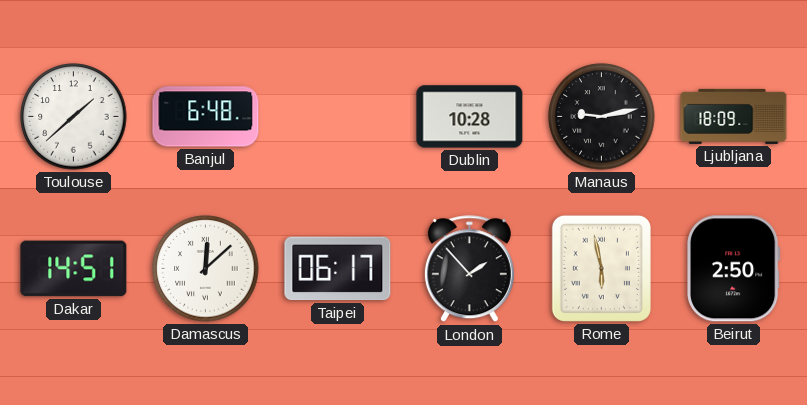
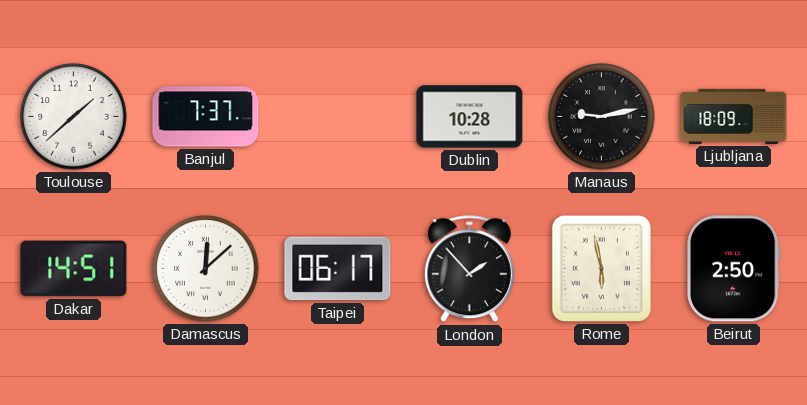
Banjul: 6:48 -> 7:37
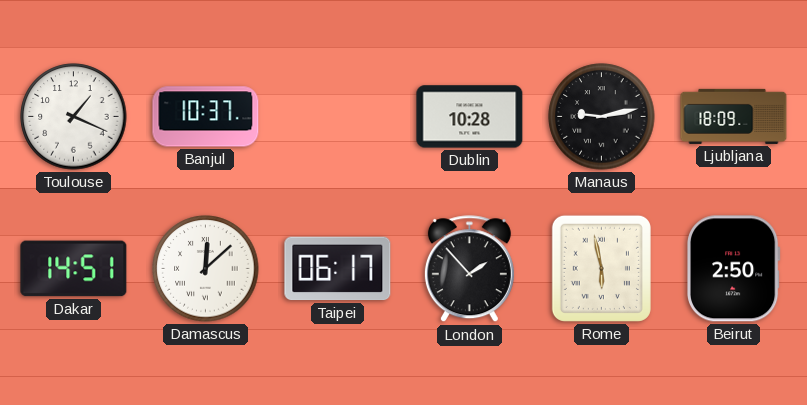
Toulouse: 1:38 -> 1:19
Banjul: 7:37 -> 10:37
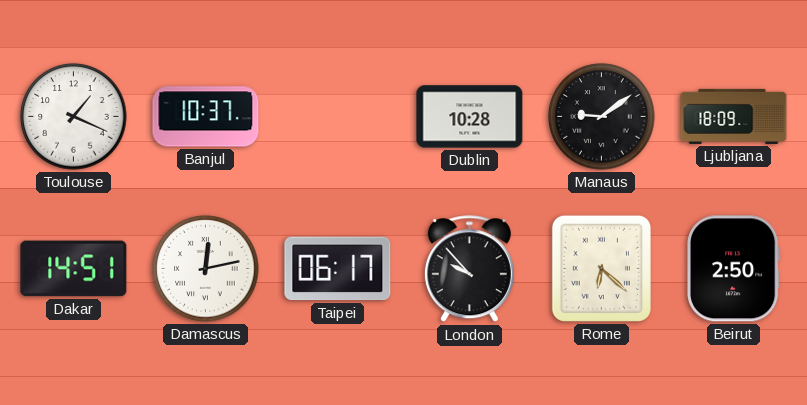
Manaus: 9:13 -> 9:09
Damascus: 12:08 -> 12:13
London: 1:53 -> 9:53
Rome: 5:58 -> 6:22
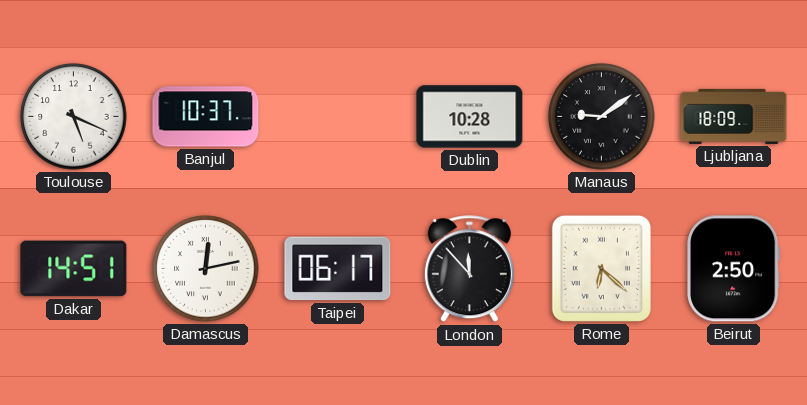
Toulouse: 1:19 -> 5:19
London: 9:53 -> 11:53
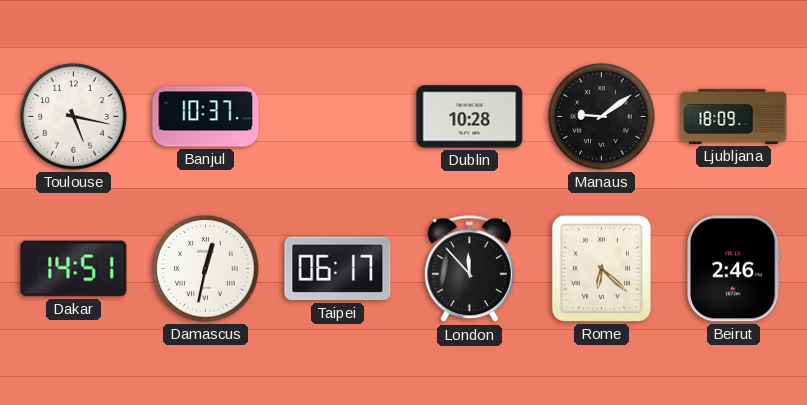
Toulouse: 5:19 -> 5:17
Damascus: 12:13 -> 12:32
Beirut: 2:50 -> 2:46
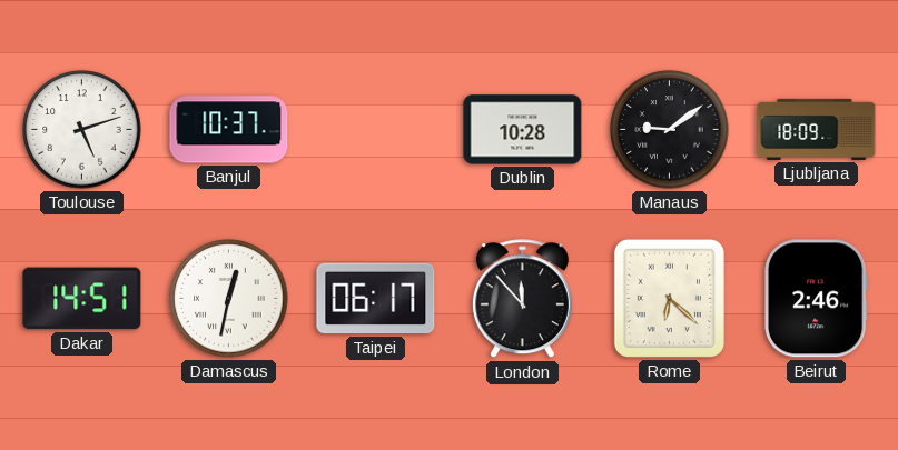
Toulouse: 5:17 -> 5:12
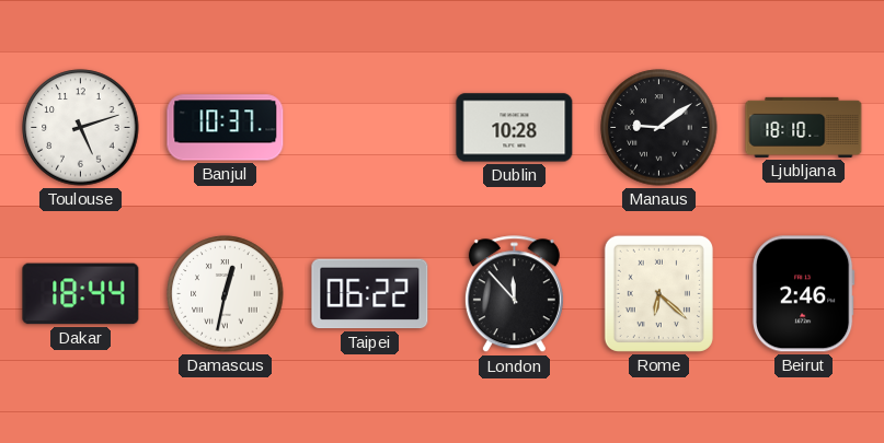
Ljubljana: 18:09 -> 18:10
Dakar: 14:51 -> 18:44
Taipei: 06:17 -> 06:22
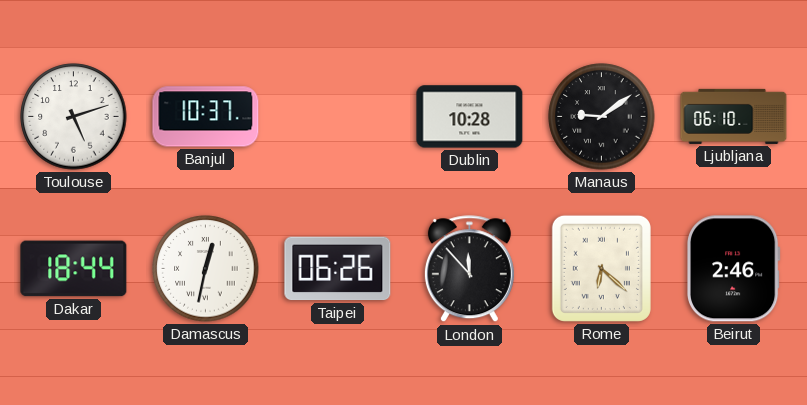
Ljubljana: 18:10 -> 06:10
Taipei: 06:22 -> 06:26
